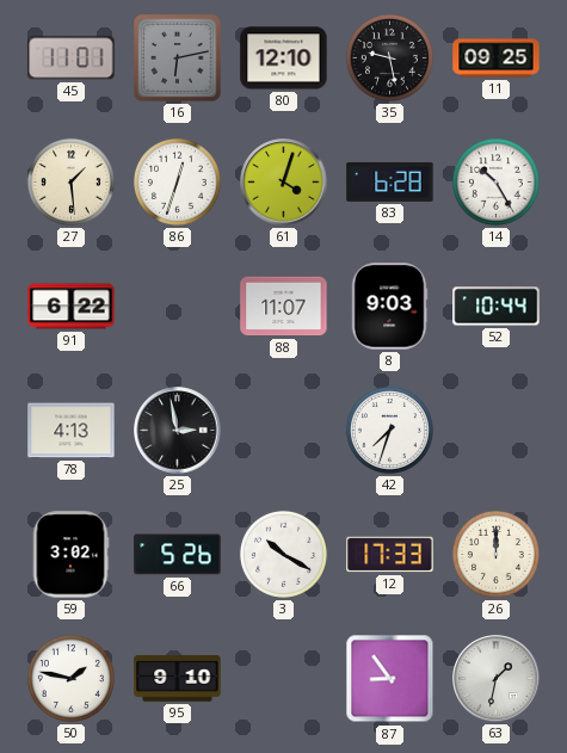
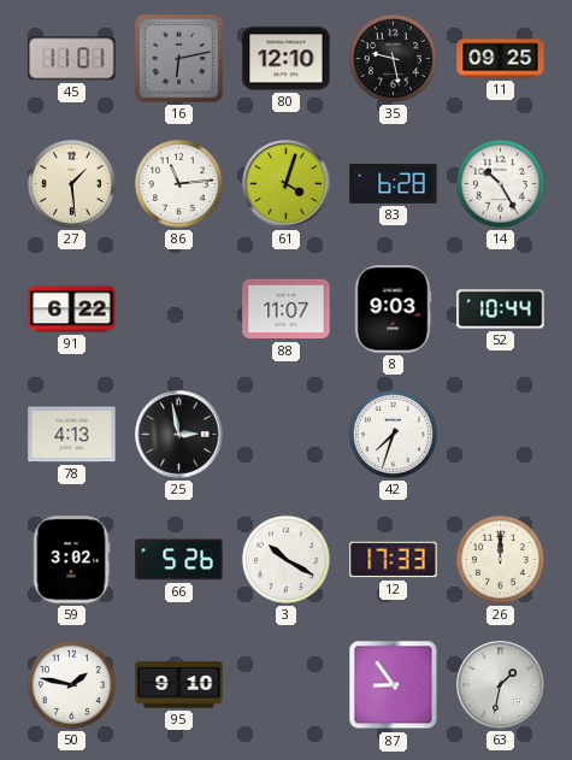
86: 12:33 -> 11:14
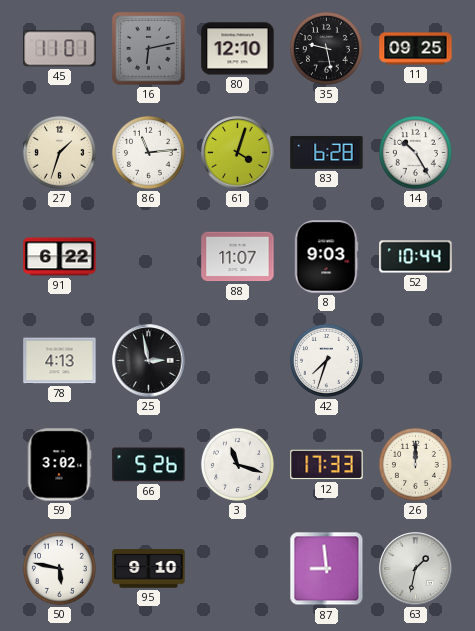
27: 1:29 -> 1:33
3: 10:20 -> 11:18
50: 1:47 -> 5:47
87: 8:54 -> 8:59
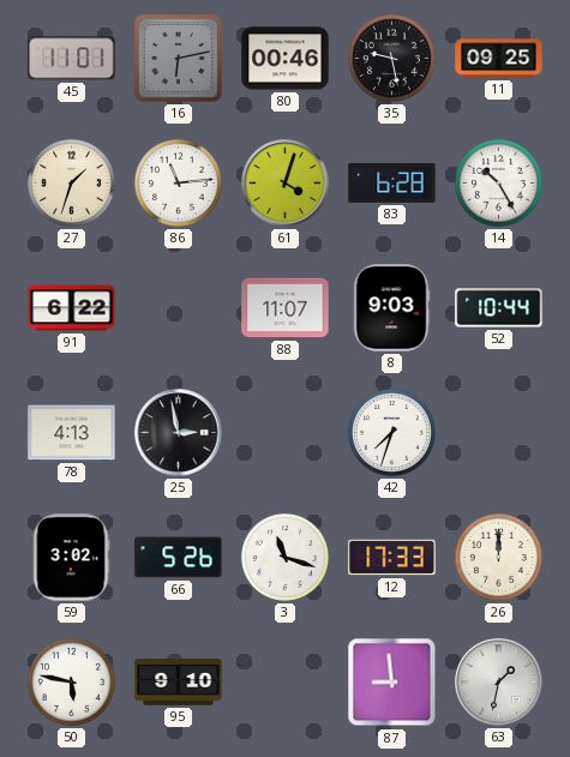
80: 12:10 -> 00:46
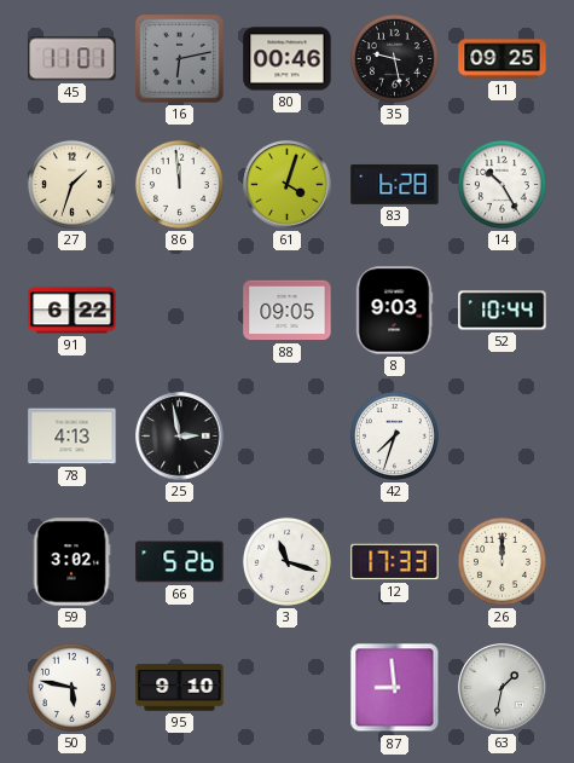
86: 11:14 -> 11:59
88: 11:07 -> 09:05
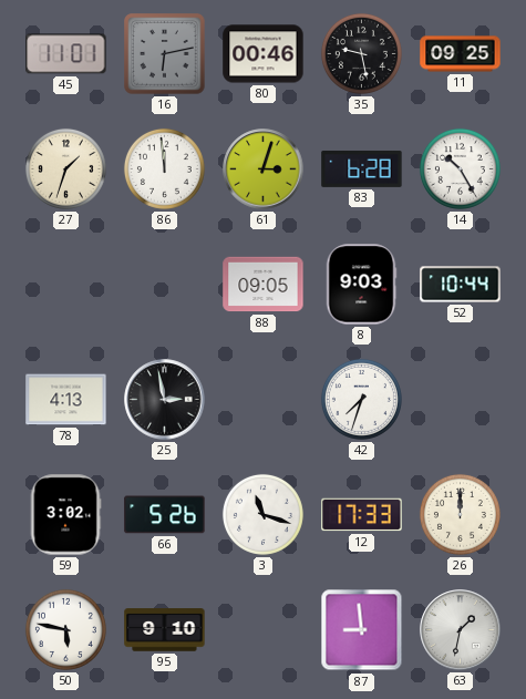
61: 4:03 -> 3:03
91: 6:22 -> none
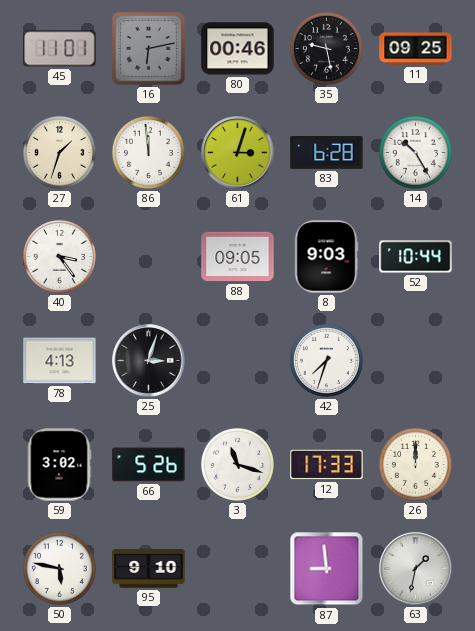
40: none -> 3:24
25: 2:58 -> 3:03
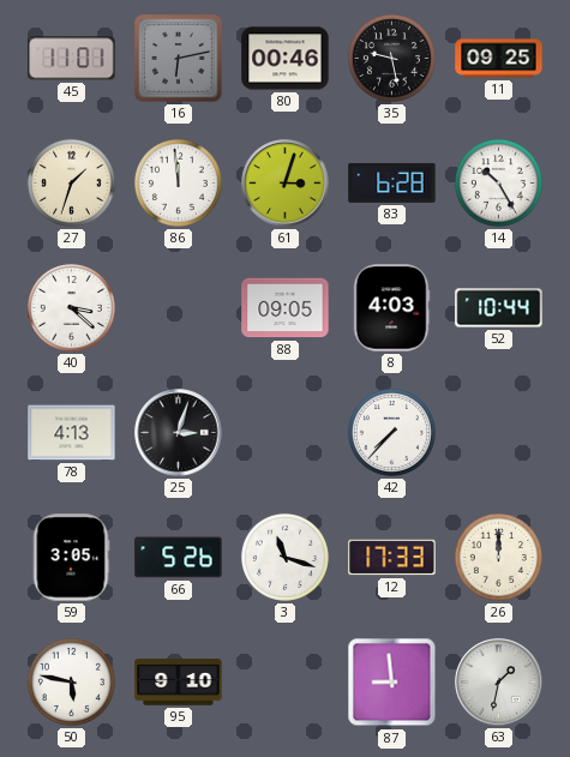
40: 3:24 -> 3:22
8: 9:03 -> 4:03
42: 7:33 -> 7:37
59: 3:02 -> 3:05
